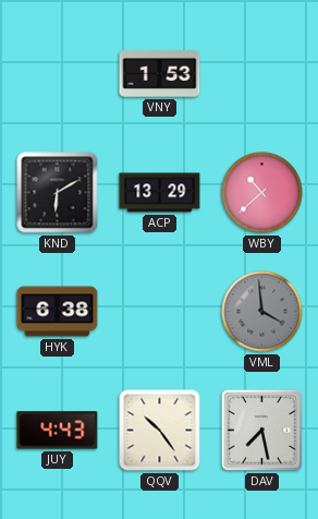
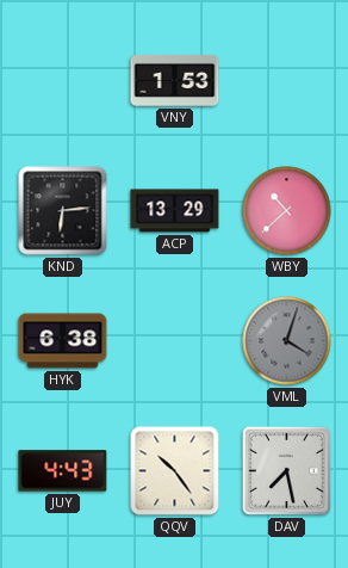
KND: 6:10 -> 6:14
VML: 3:59 -> 4:03
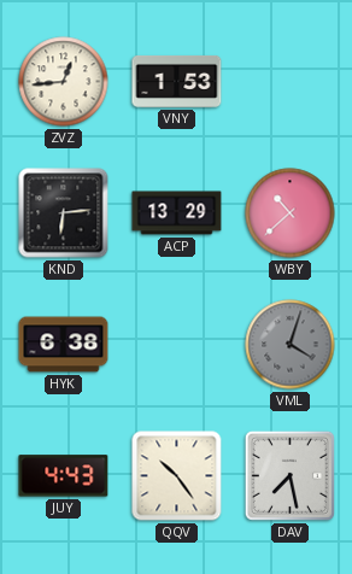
ZVZ: none -> 12:44
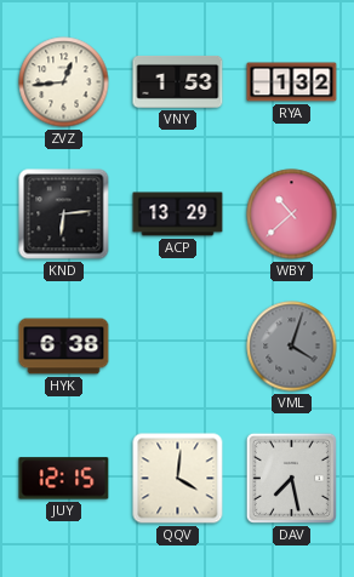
RYA: none -> 1:32
JUY: 4:43 -> 12:15
QQV: 10:24 -> 4:01
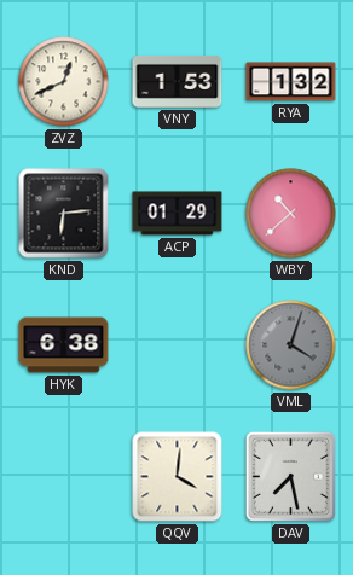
ZVZ: 12:44 -> 12:41
ACP: 13:29 -> 01:29
JUY: 12:15 -> none
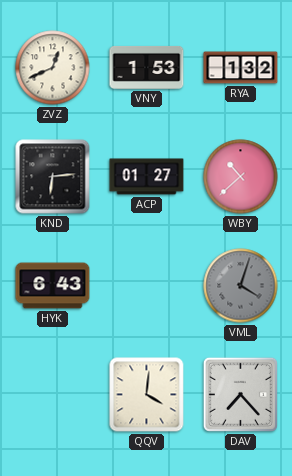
ACP: 01:29 -> 01:27
HYK: 6:38 -> 6:43
DAV: 7:28 -> 7:23
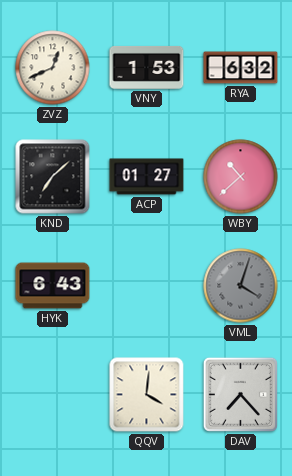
RYA: 1:32 -> 6:32
KND: 6:14 -> 7:08
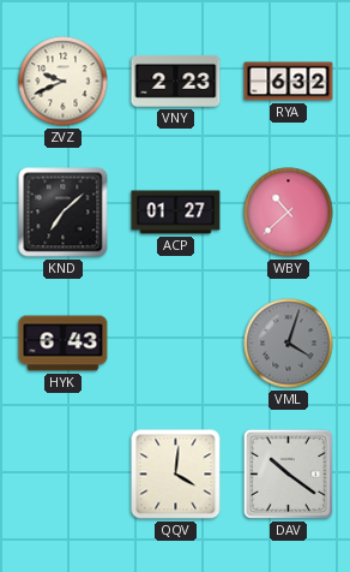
ZVZ: 12:41 -> 9:41
VNY: 1:53 -> 2:23
DAV: 7:23 -> 10:21
